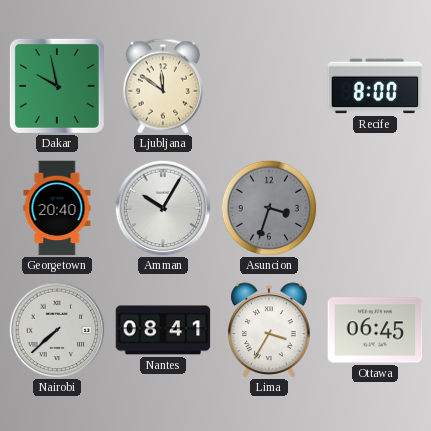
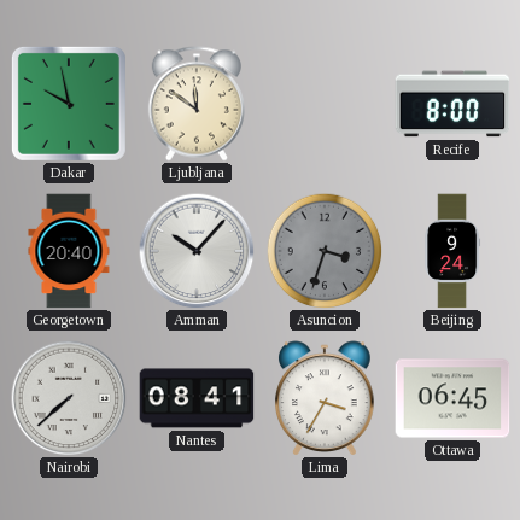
Amman: 10:05 -> 10:07
Beijing: none -> 9:24
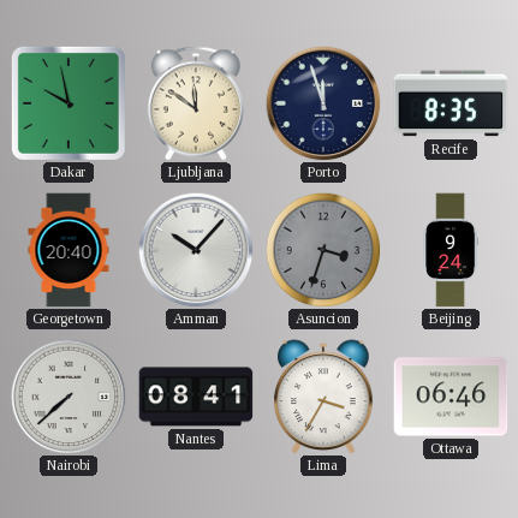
Porto: none -> 11:57
Recife: 8:00 -> 8:35
Ottawa: 06:45 -> 06:46
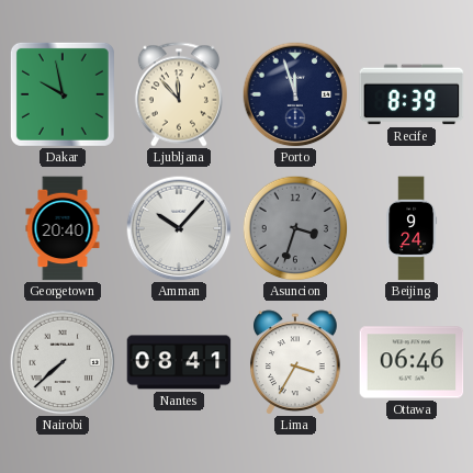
Ljubljana: 11:51 -> 11:53
Recife: 8:35 -> 8:39
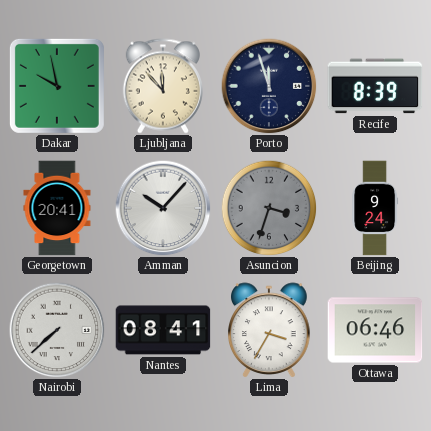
Georgetown: 20:40 -> 20:41
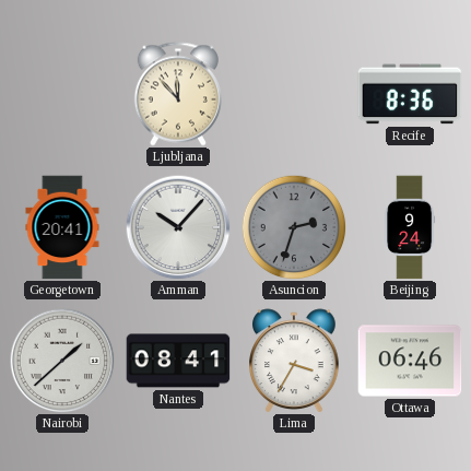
Dakar: 9:58 -> none
Porto: 11:57 -> none
Recife: 8:39 -> 8:36
Asuncion: 3:33 -> 2:33
Nairobi: 7:38 -> 1:38
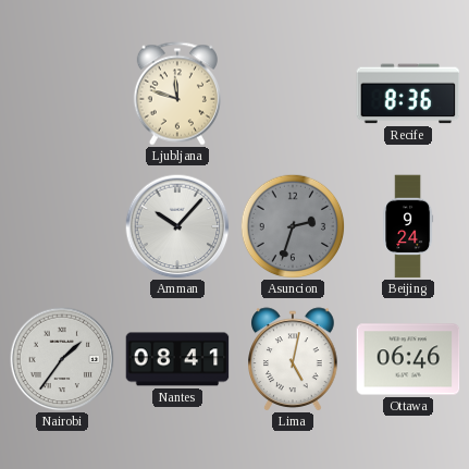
Ljubljana: 11:53 -> 11:48
Georgetown: 20:41 -> none
Nairobi: 1:38 -> 1:36
Lima: 3:35 -> 5:02
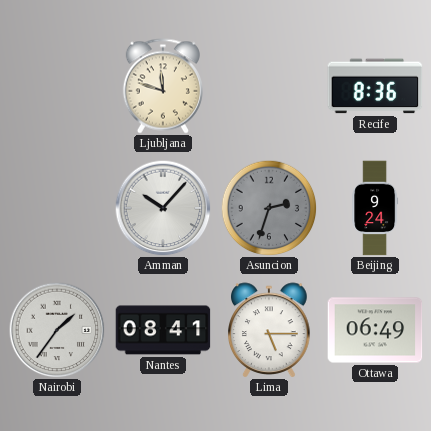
Lima: 5:02 -> 5:15
Ottawa: 06:46 -> 06:49
